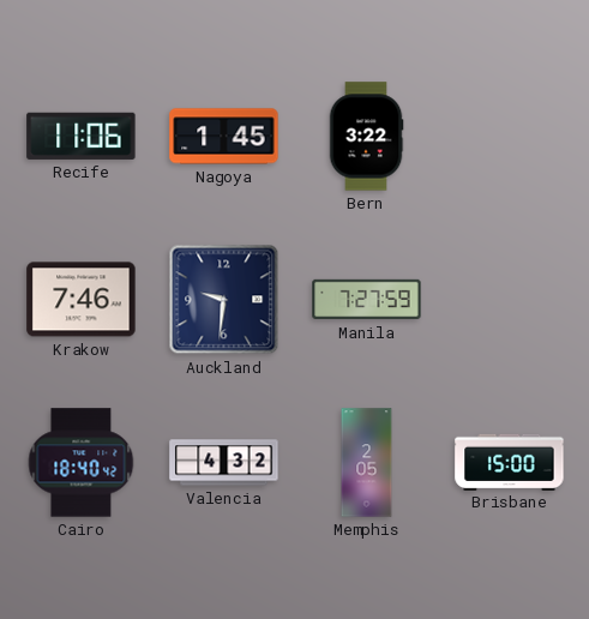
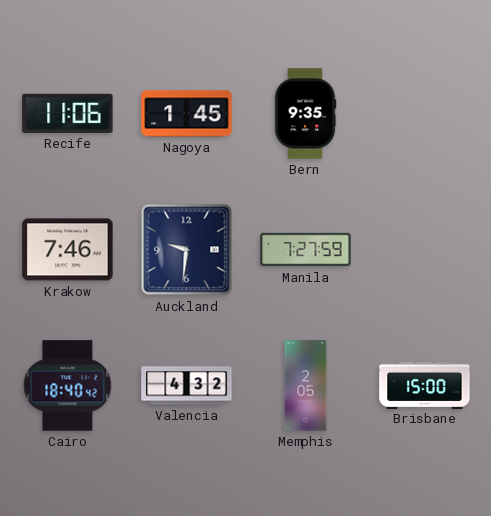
Bern: 3:22 -> 9:35
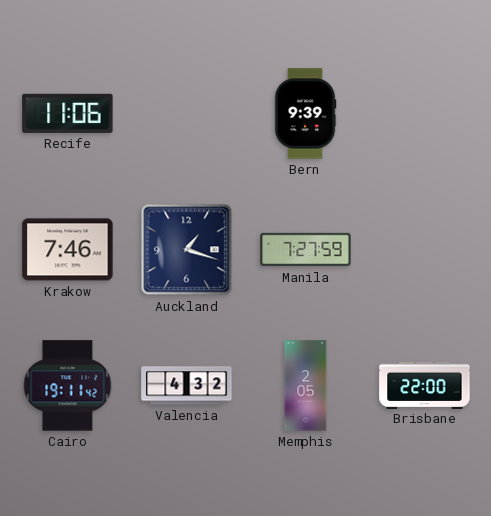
Nagoya: 1:45 -> none
Bern: 9:35 -> 9:39
Auckland: 9:31 -> 1:18
Cairo: 18:40 -> 19:11
Brisbane: 15:00 -> 22:00
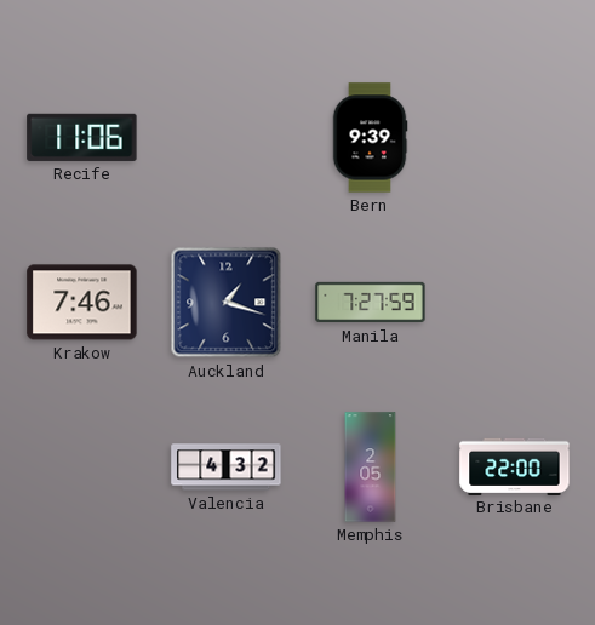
Cairo: 19:11 -> none
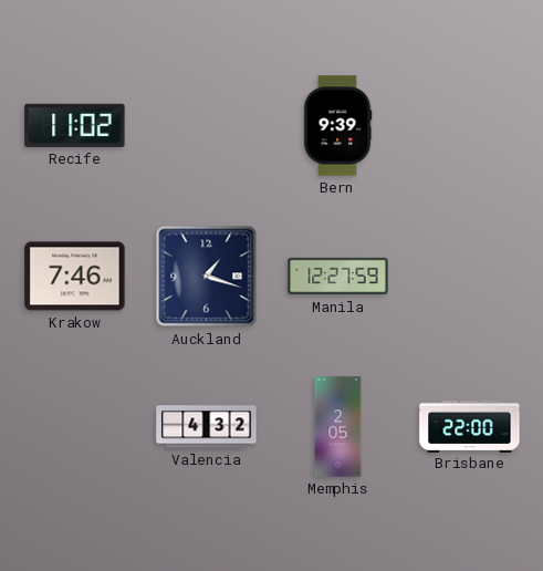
Recife: 11:06 -> 11:02
Manila: 7:27 -> 12:27
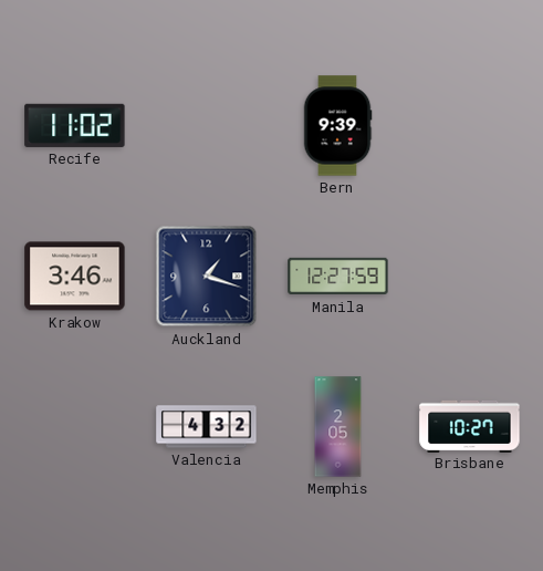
Krakow: 7:46 -> 3:46
Brisbane: 22:00 -> 10:27
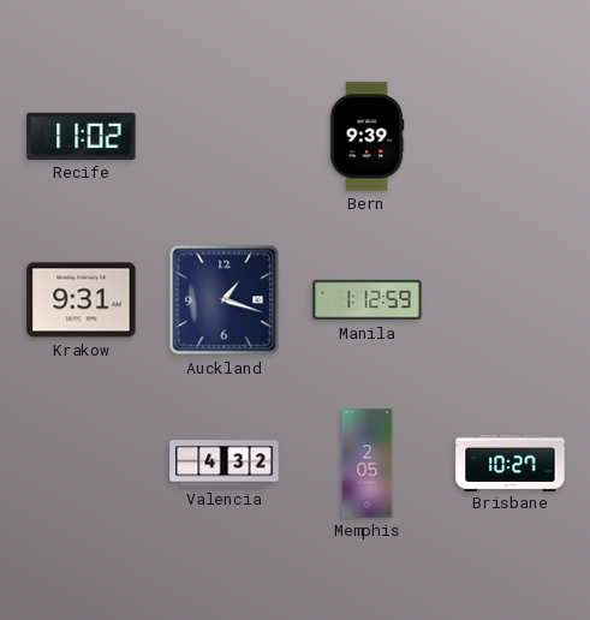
Krakow: 3:46 -> 9:31
Manila: 12:27 -> 1:12
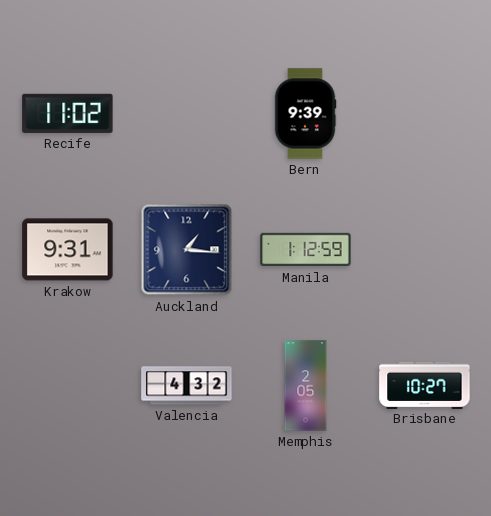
Auckland: 1:18 -> 1:16
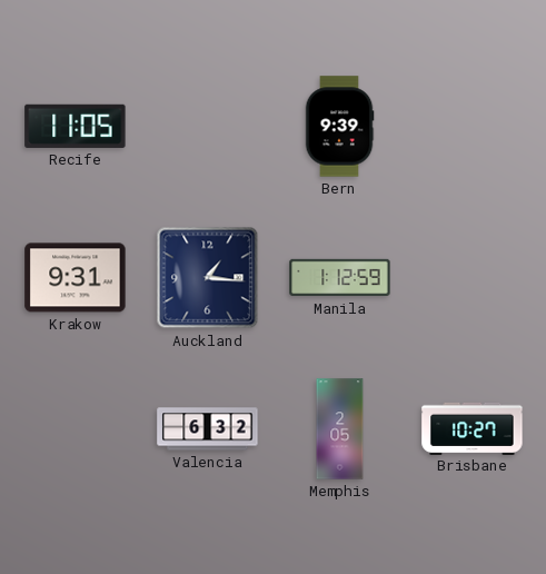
Recife: 11:02 -> 11:05
Valencia: 4:32 -> 6:32
